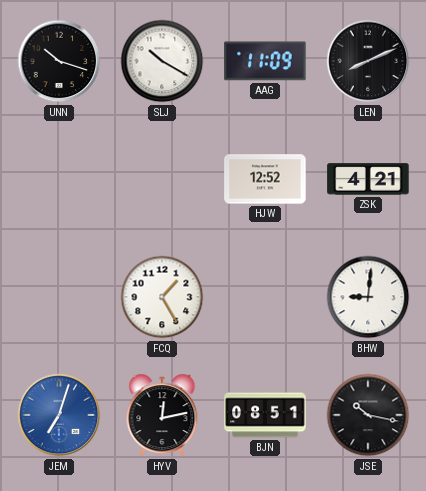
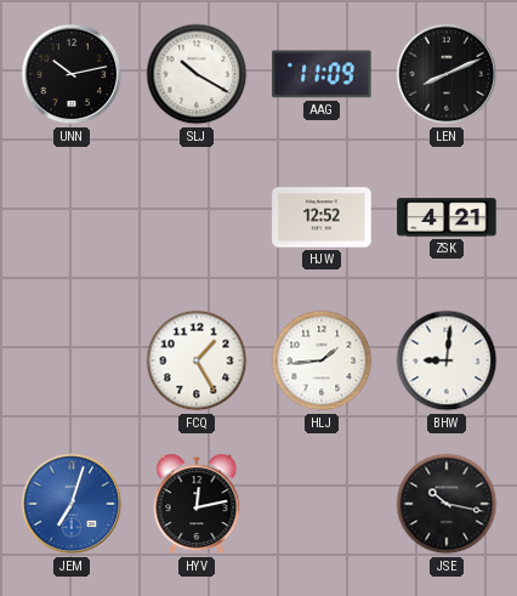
UNN: 10:18 -> 10:13
HLJ: none -> 1:44
BJN: 08:51 -> none
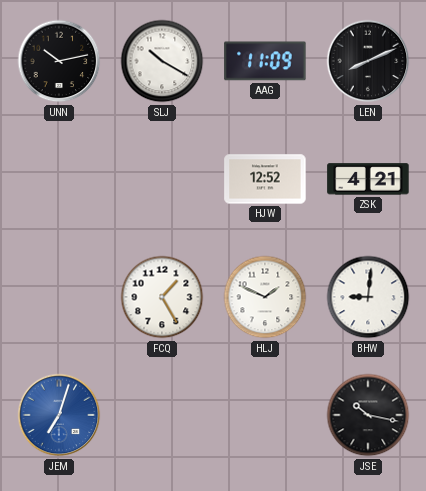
HLJ: 1:44 -> 1:49
HYV: 12:13 -> none
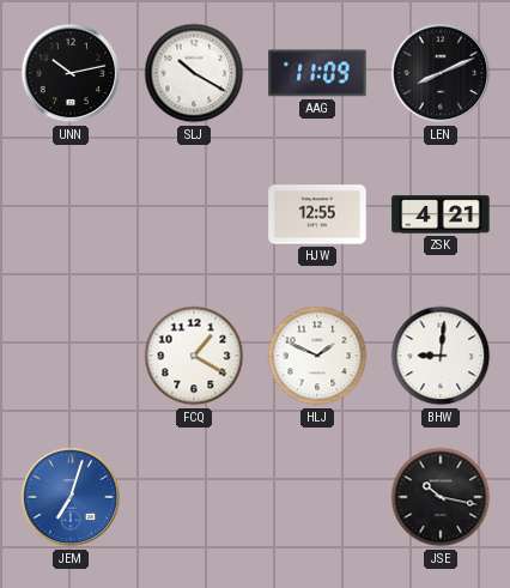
HJW: 12:52 -> 12:55
FCQ: 1:25 -> 1:20
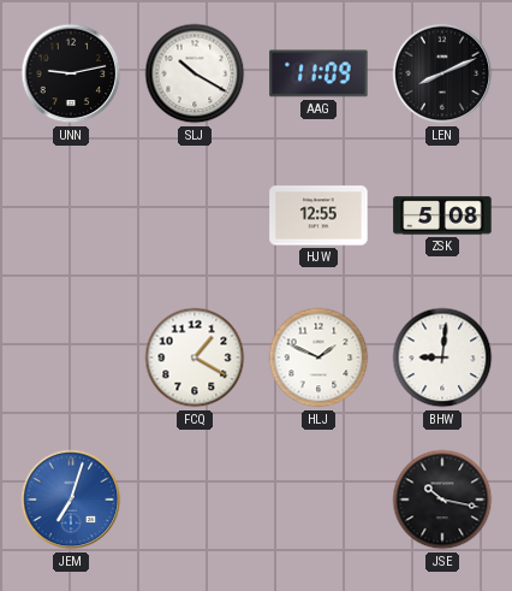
UNN: 10:13 -> 9:13
ZSK: 4:21 -> 5:08
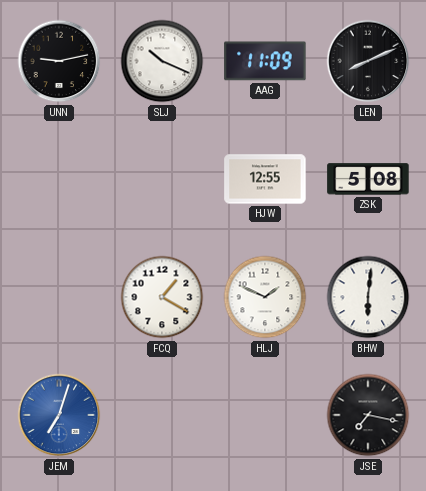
SLJ: 10:20 -> 10:19
BHW: 9:01 -> 6:01
JSE: 10:17 -> 7:17
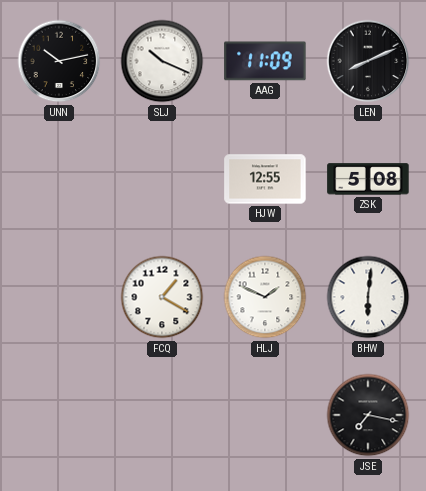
UNN: 9:13 -> 10:13
JEM: 7:03 -> none
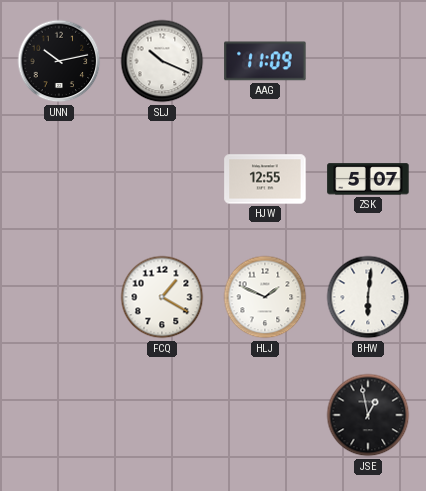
LEN: 8:11 -> none
ZSK: 5:08 -> 5:07
JSE: 7:17 -> 12:58
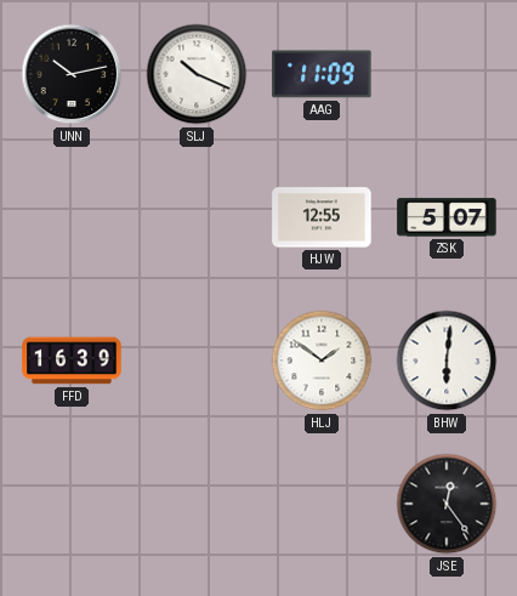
FFD: none -> 16:39
FCQ: 1:20 -> none
HLJ: 1:49 -> 1:51
JSE: 12:58 -> 12:24
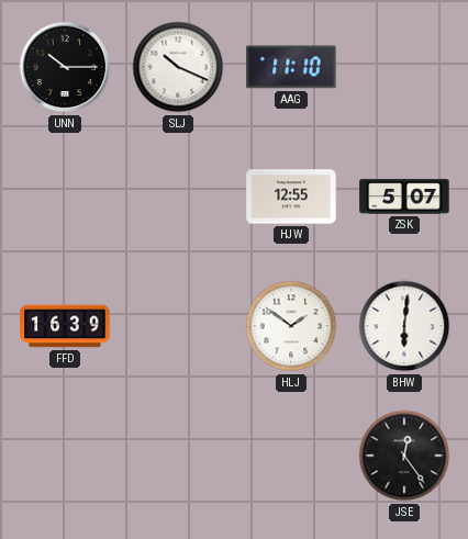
UNN: 10:13 -> 10:15
AAG: 11:09 -> 11:10
